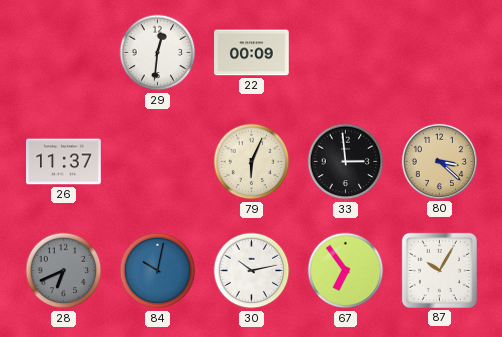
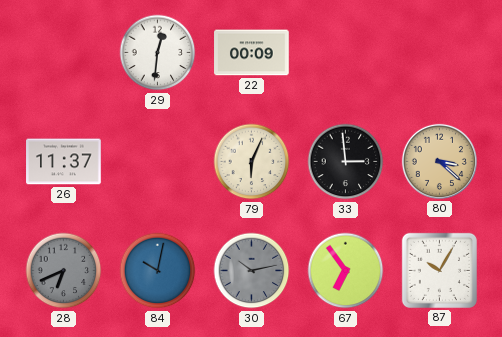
30 dial: white -> grey
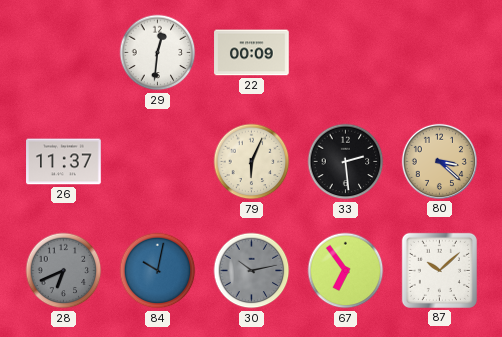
33: 2:59 -> 2:29
87: 10:05 -> 10:08
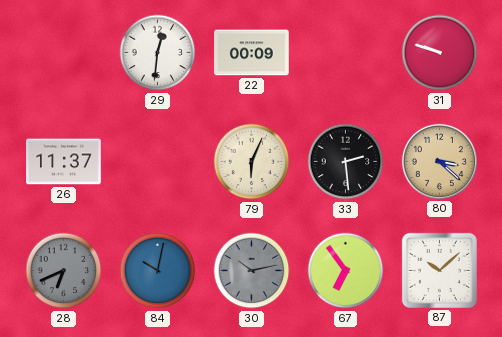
31: none -> 9:48
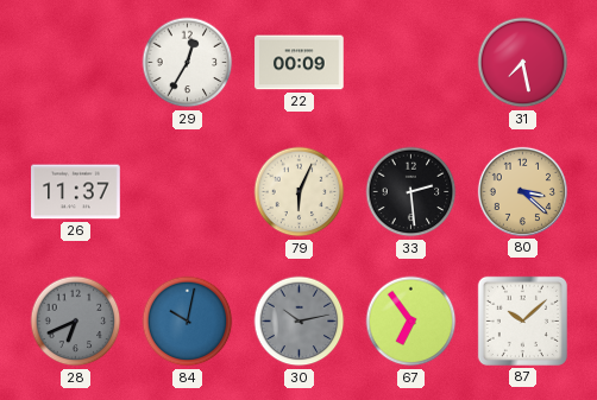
29: 12:31 -> 12:35
31: 9:48 -> 7:28
